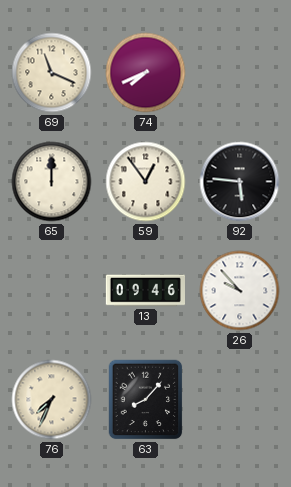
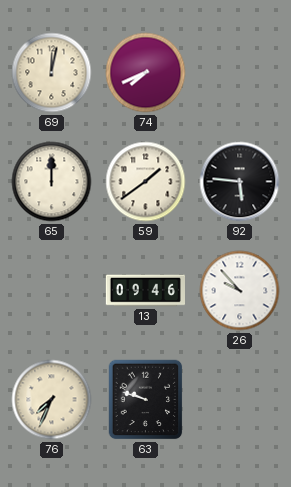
69: 11:19 -> 12:02
59: 12:54 -> 1:39
63: 8:07 -> 9:48
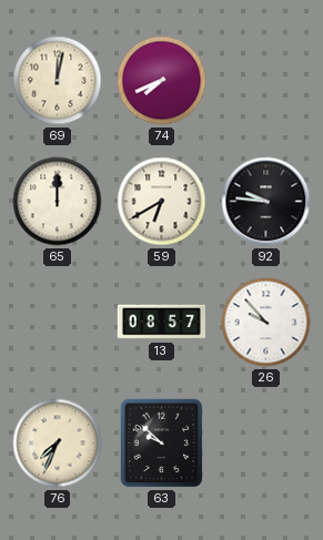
59: 1:39 -> 6:40
92: 5:46 -> 9:46
13: 09:46 -> 08:57
63: 9:48 -> 9:52
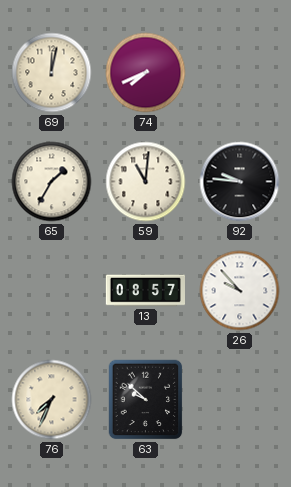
65: 12:00 -> 1:35
59: 6:40 -> 11:01
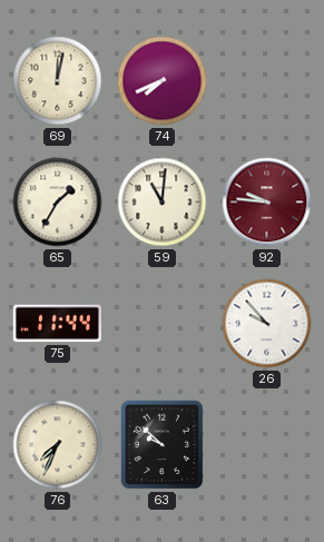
92 dial: black -> burgundy
75: none -> 11:44
13: 08:57 -> none
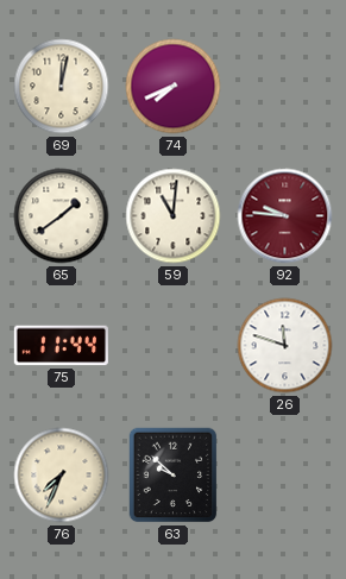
65: 1:35 -> 1:39
26: 9:53 -> 11:48
